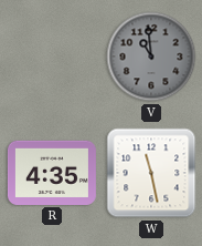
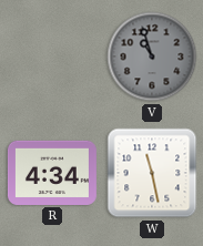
V: 10:59 -> 10:57
R: 4:35 -> 4:34
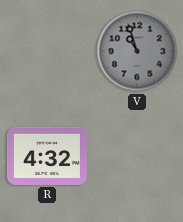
R: 4:34 -> 4:32
W: 11:28 -> none
